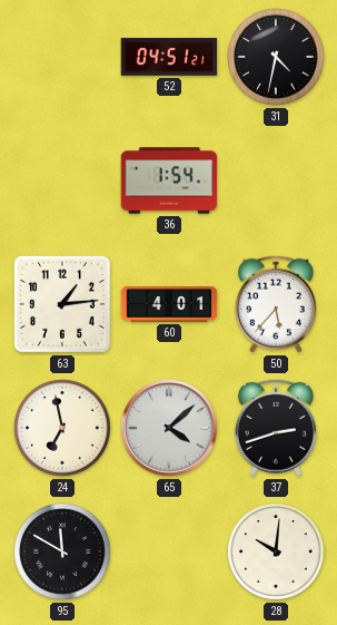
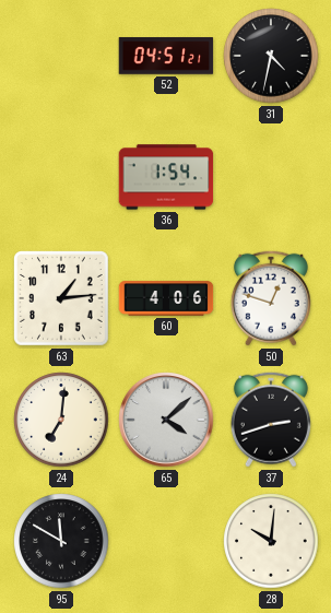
60: 4:01 -> 4:06
50: 5:37 -> 12:48
24: 6:58 -> 7:01
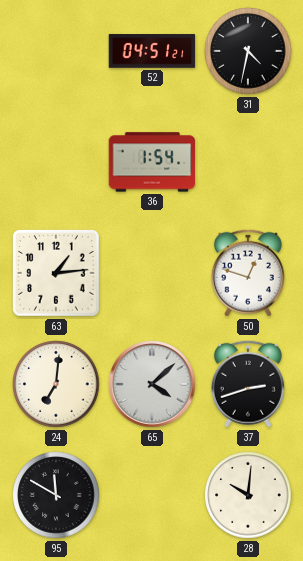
60: 4:06 -> none
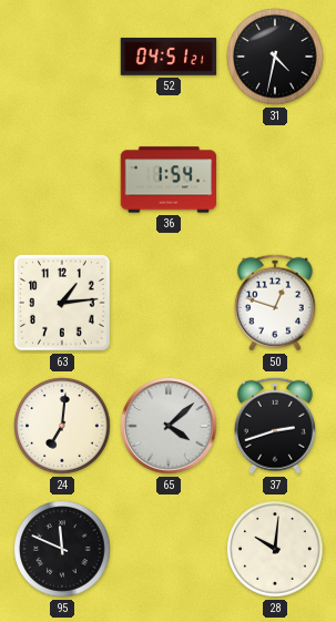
95: 11:50 -> 11:49
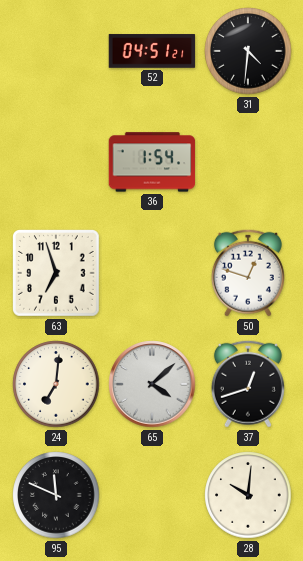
31: 4:32 -> 4:31
63: 1:14 -> 6:57
37: 2:42 -> 12:42
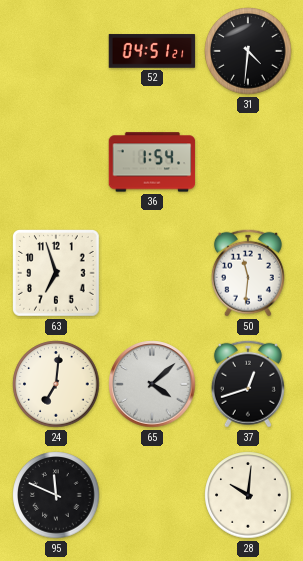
50: 12:48 -> 11:31
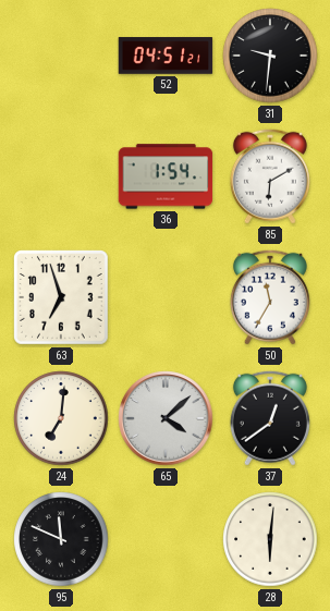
31: 4:31 -> 9:31
85: none -> 6:10
50: 11:31 -> 11:35
37: 12:42 -> 12:39
28: 10:01 -> 6:01
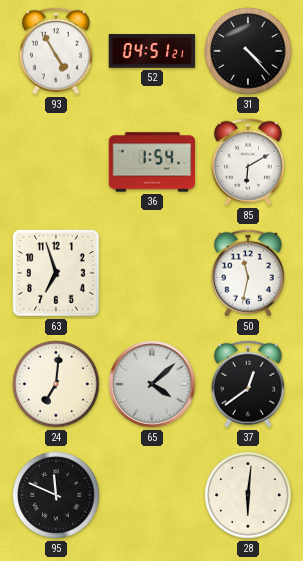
93: none -> 4:55
31: 9:31 -> 4:23
50: 11:35 -> 11:32
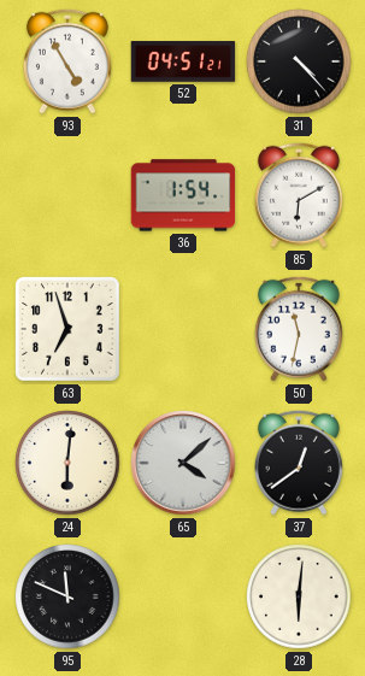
24: 7:01 -> 6:01
